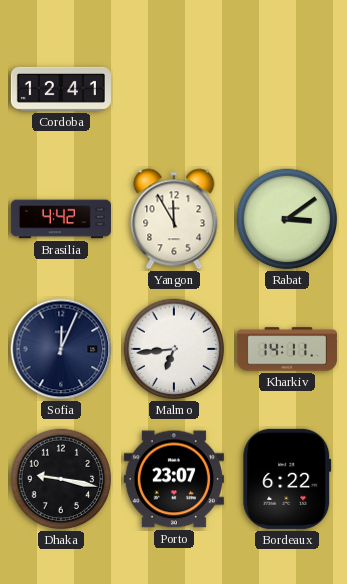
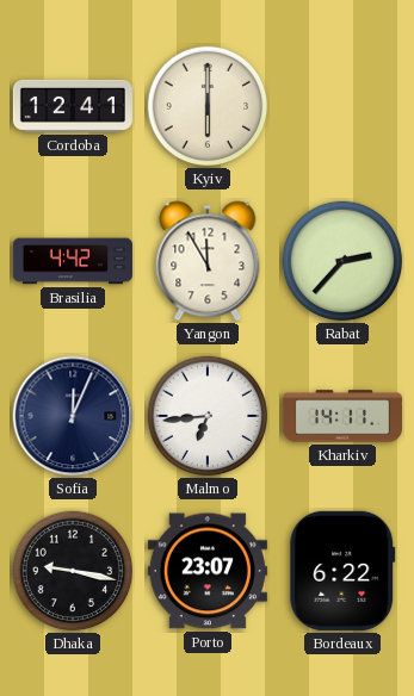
Kyiv: none -> 6:00
Rabat: 3:09 -> 2:37
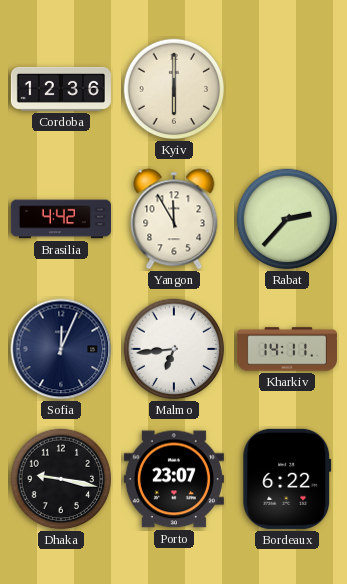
Cordoba: 12:41 -> 12:36
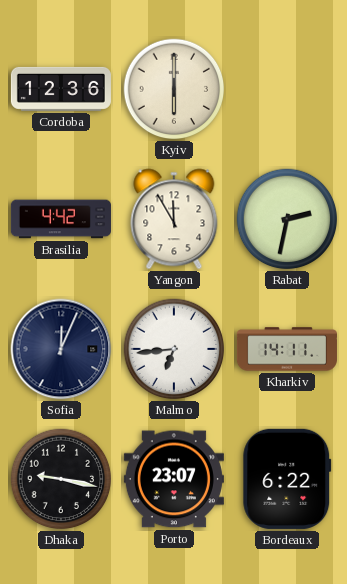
Rabat: 2:37 -> 2:32
